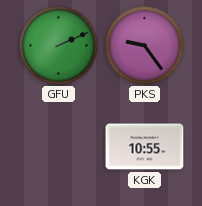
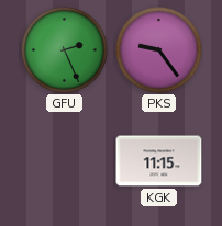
GFU: 2:11 -> 2:26
KGK: 10:55 -> 11:15
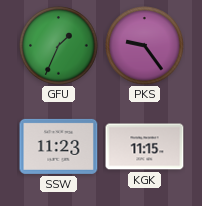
GFU: 2:26 -> 1:34
SSW: none -> 11:23
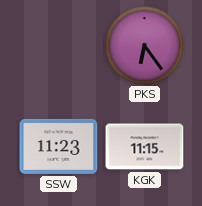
GFU: 1:34 -> none
PKS: 9:24 -> 6:24
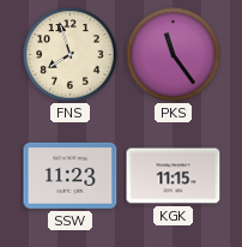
FNS: none -> 7:57
PKS: 6:24 -> 11:24
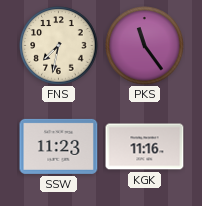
FNS: 7:57 -> 7:32
KGK: 11:15 -> 11:16
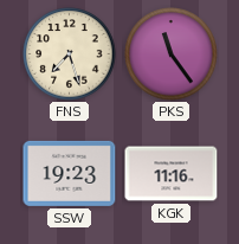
FNS: 7:32 -> 7:27
SSW: 11:23 -> 19:23
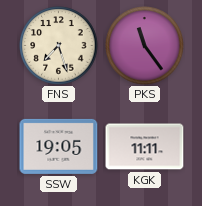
SSW: 19:23 -> 19:05
KGK: 11:16 -> 11:11
